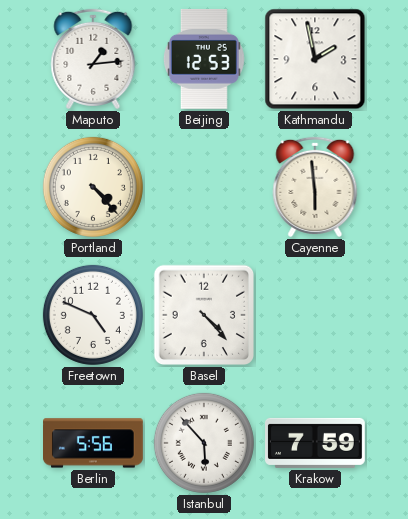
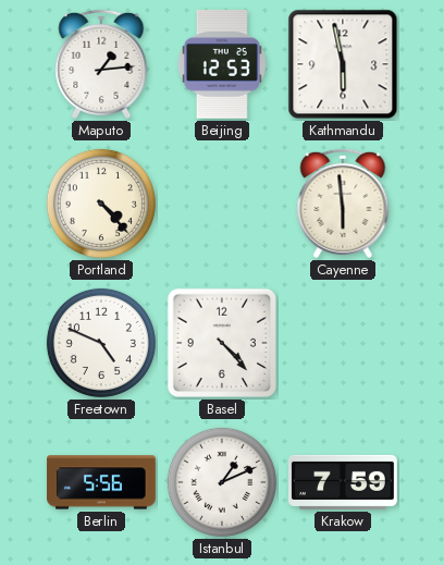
Kathmandu: 1:58 -> 5:58
Istanbul: 5:53 -> 1:11
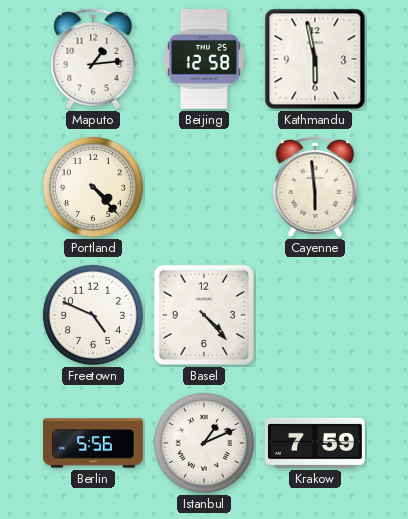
Beijing: 12:53 -> 12:58
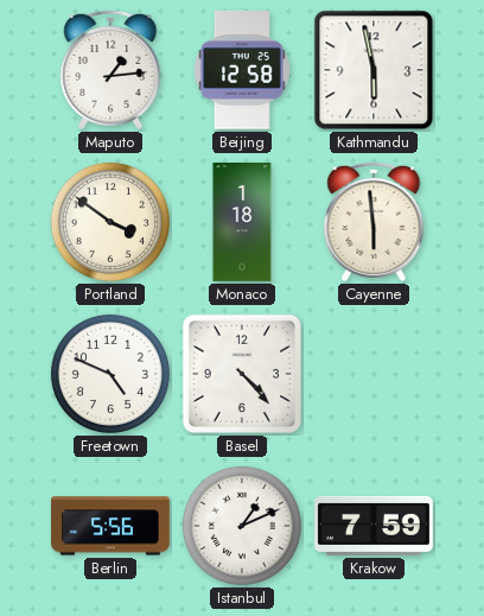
Portland: 4:23 -> 3:51
Monaco: none -> 1:18
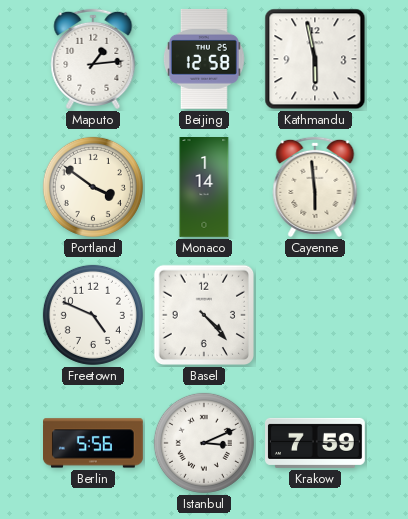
Monaco: 1:18 -> 1:14
Istanbul: 1:11 -> 3:11
